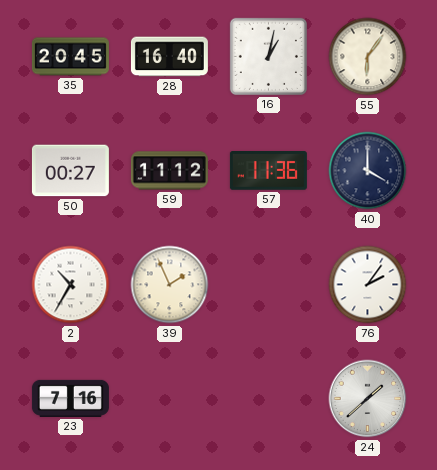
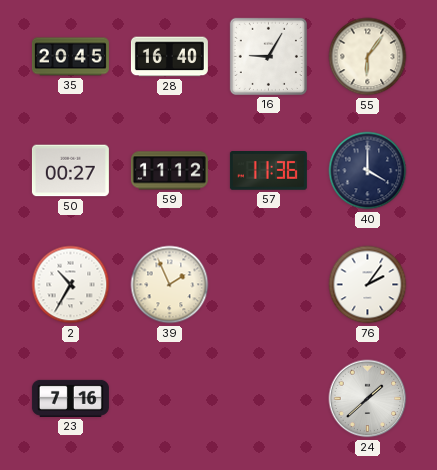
16: 1:02 -> 9:05
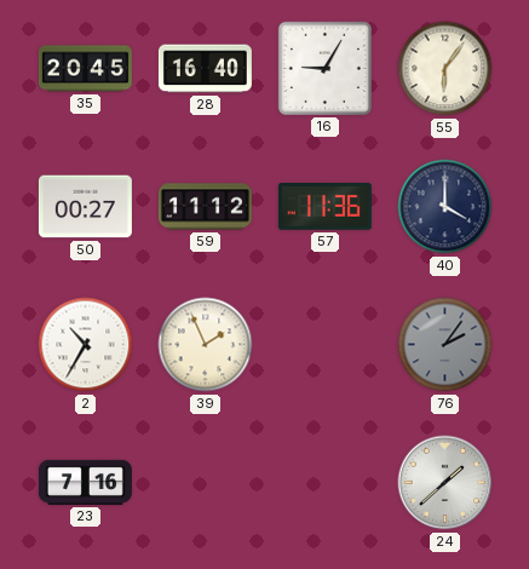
76 dial: white -> grey
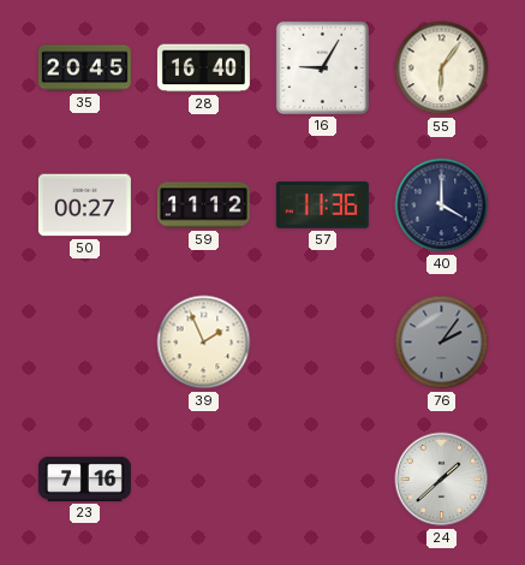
2: 10:35 -> none
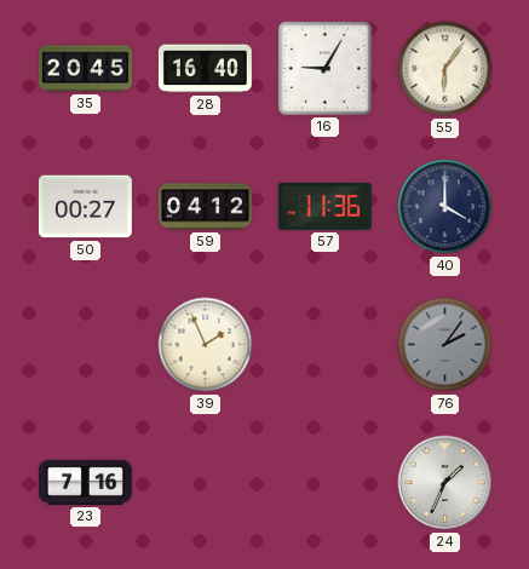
59: 11:12 -> 04:12
24: 1:38 -> 1:34
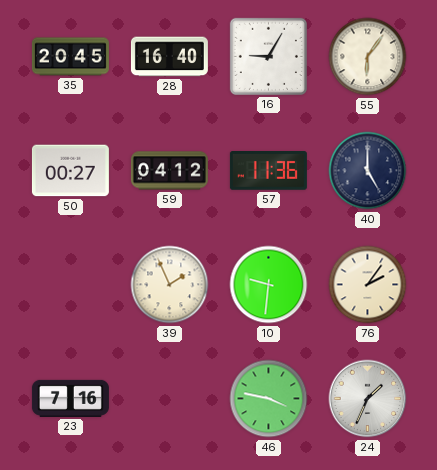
40: 4:00 -> 5:00
10: none -> 9:31
76 dial: grey -> cream
46: none -> 3:47
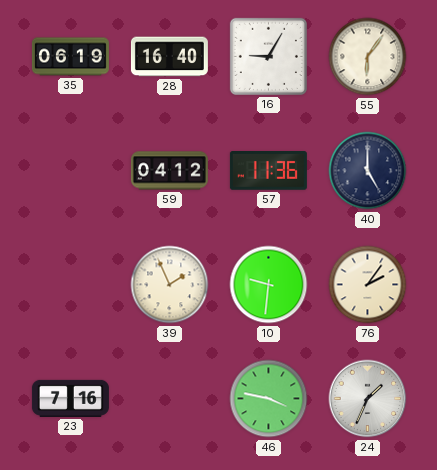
35: 20:45 -> 06:19
50: 00:27 -> none
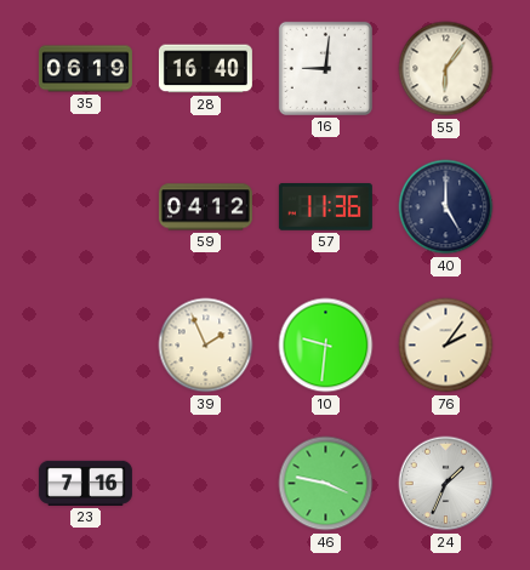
16: 9:05 -> 9:01
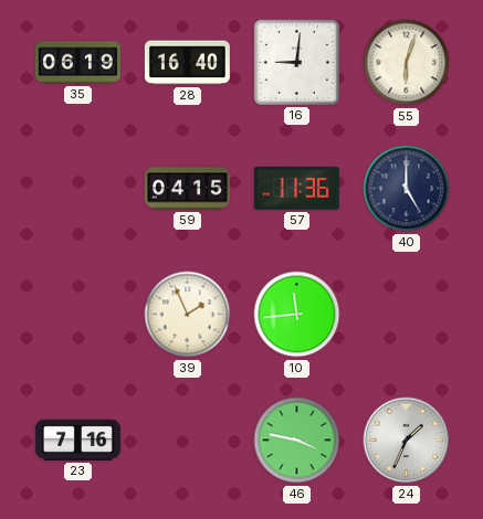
55: 6:06 -> 6:03
59: 04:12 -> 04:15
10: 9:31 -> 11:44
76: 2:06 -> none
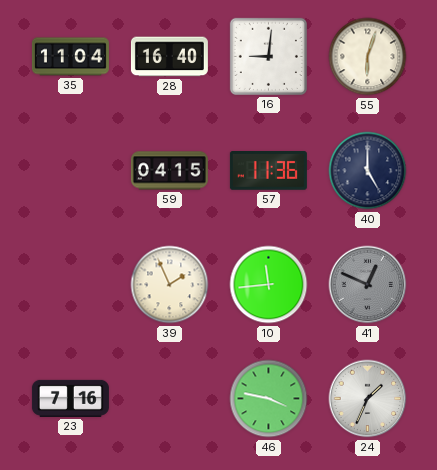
35: 06:19 -> 11:04
41: none -> 12:49
